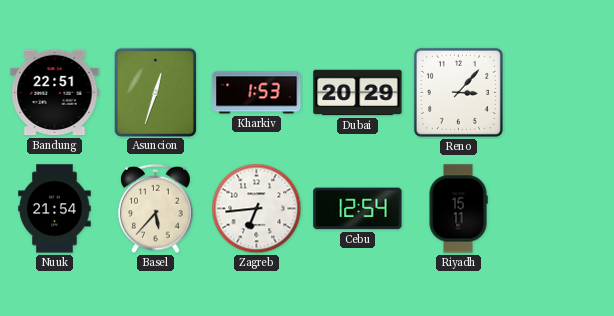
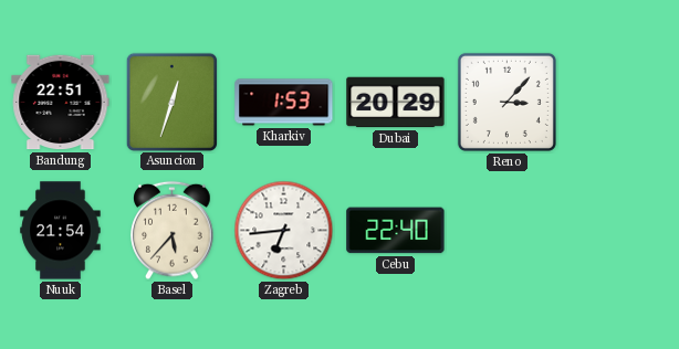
Cebu: 12:54 -> 22:40
Riyadh: 15:11 -> none
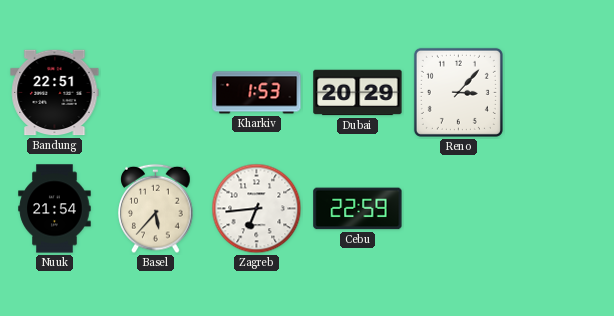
Asuncion: 12:33 -> none
Cebu: 22:40 -> 22:59
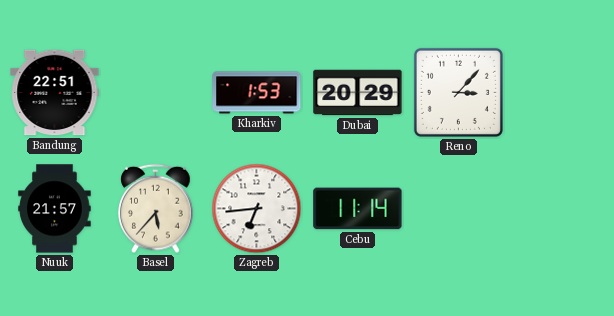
Nuuk: 21:54 -> 21:57
Cebu: 22:59 -> 11:14
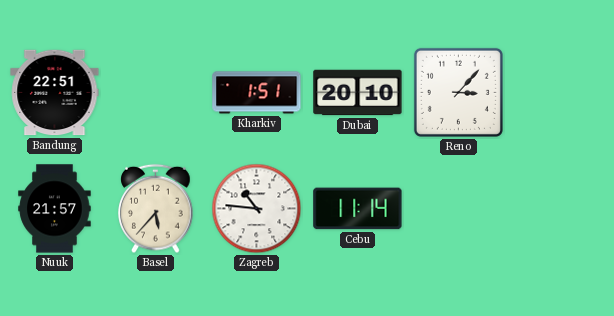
Kharkiv: 1:53 -> 1:51
Dubai: 20:29 -> 20:10
Zagreb: 6:44 -> 10:46
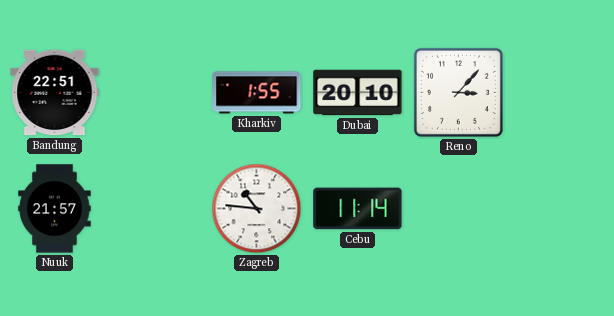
Kharkiv: 1:51 -> 1:55
Basel: 5:37 -> none
